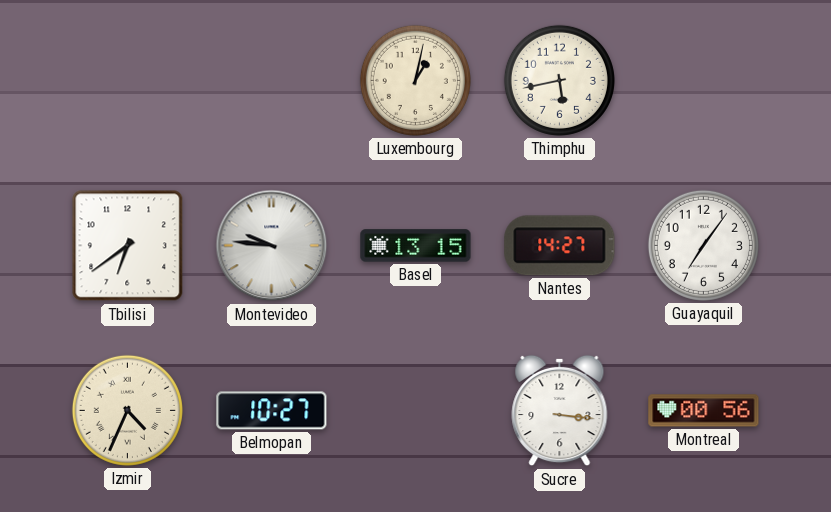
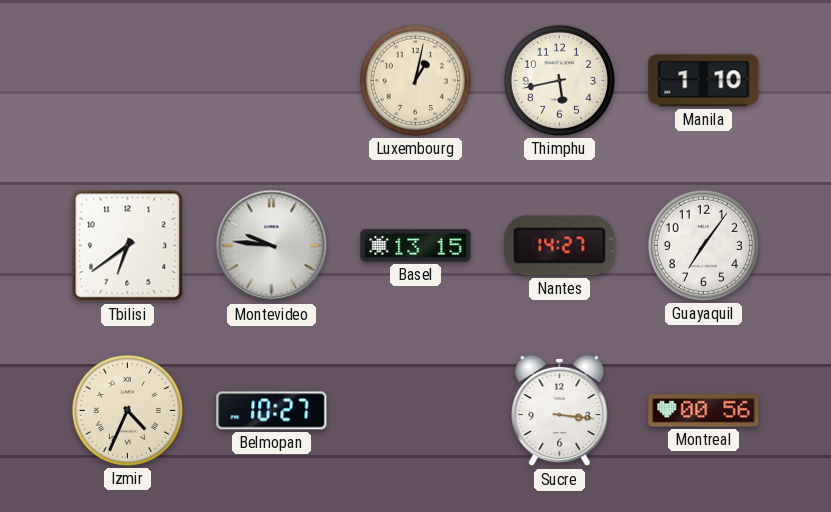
Manila: none -> 1:10
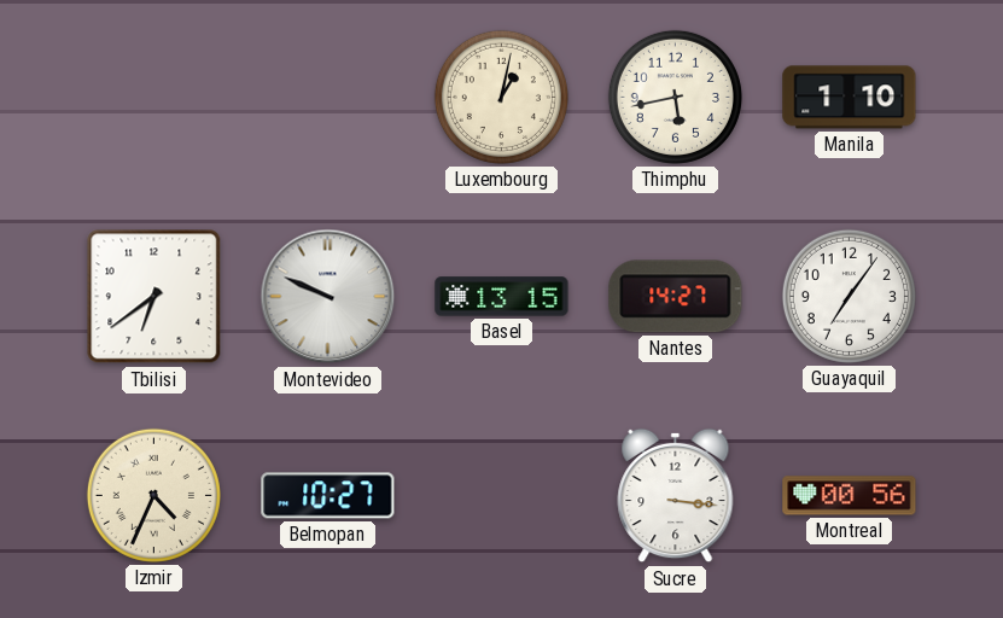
Montevideo: 9:46 -> 9:49
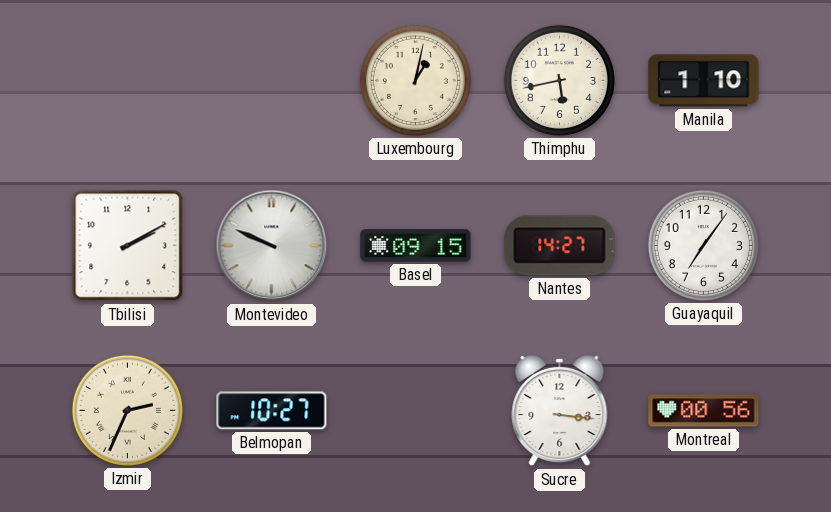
Tbilisi: 6:39 -> 2:10
Basel: 13:15 -> 09:15
Izmir: 4:34 -> 2:34
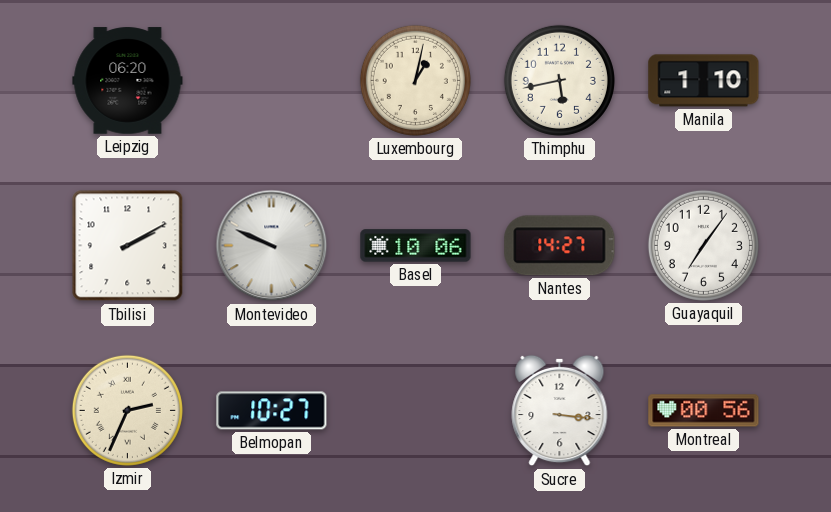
Leipzig: none -> 06:20
Basel: 09:15 -> 10:06
